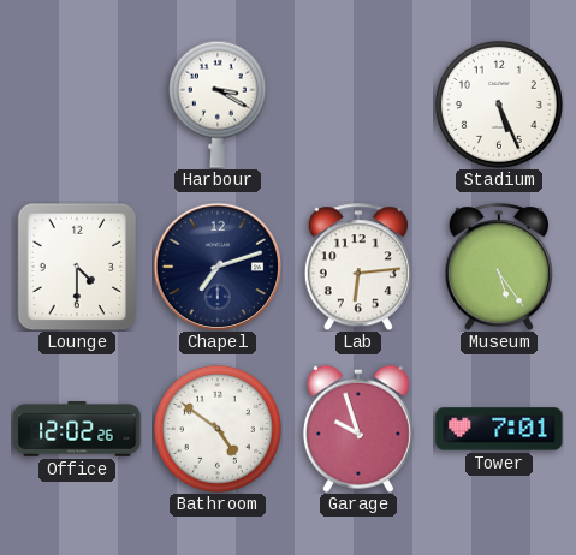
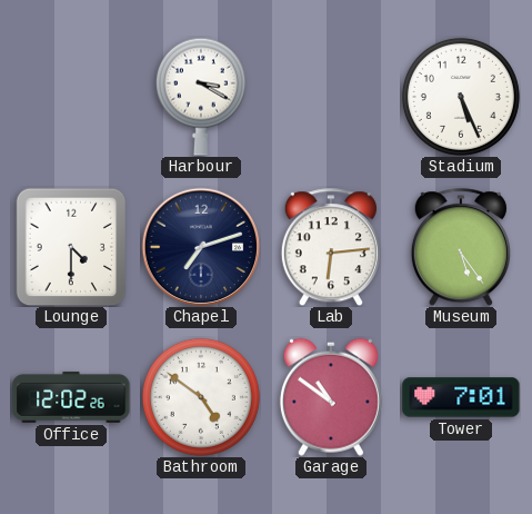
Garage: 9:57 -> 10:51
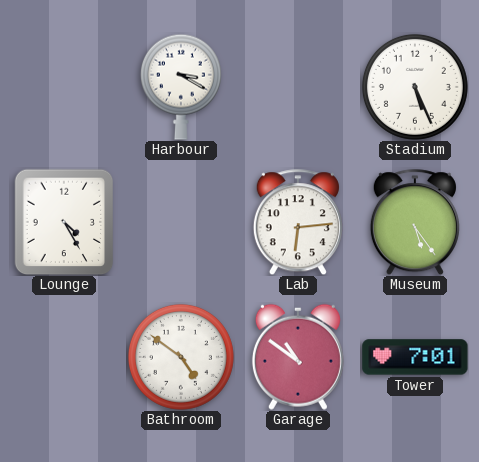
Lounge: 4:30 -> 4:25
Chapel: 7:12 -> none
Office: 12:02 -> none
